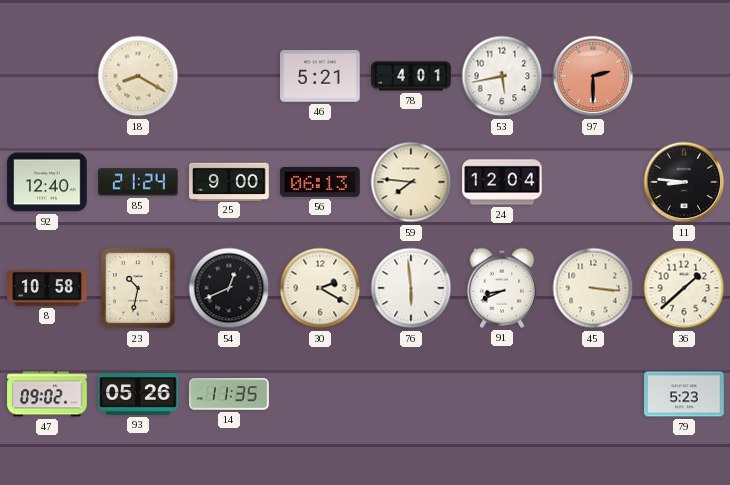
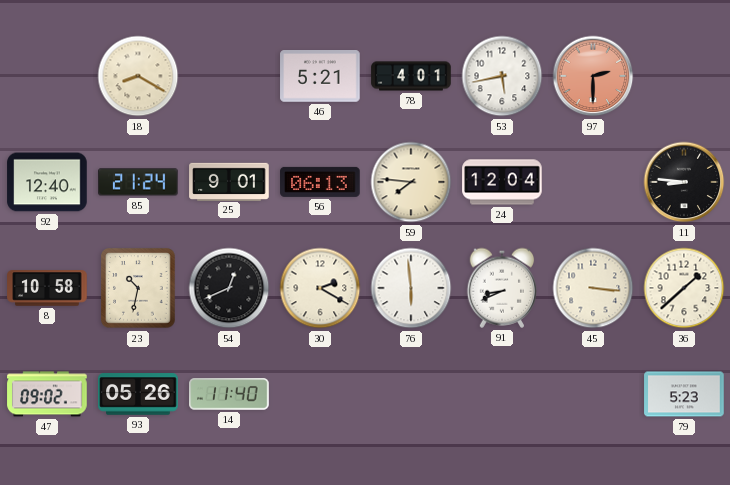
25: 9:00 -> 9:01
14: 11:35 -> 11:40
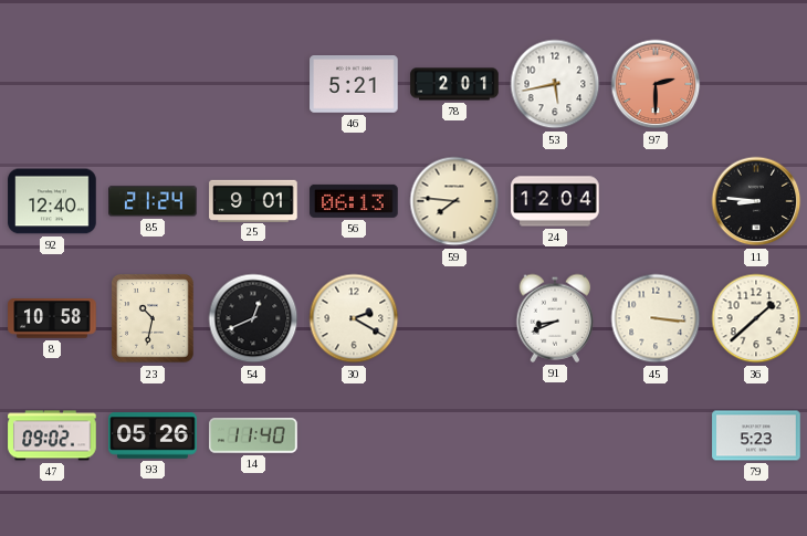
18: 8:20 -> none
78: 4:01 -> 2:01
76: 5:59 -> none
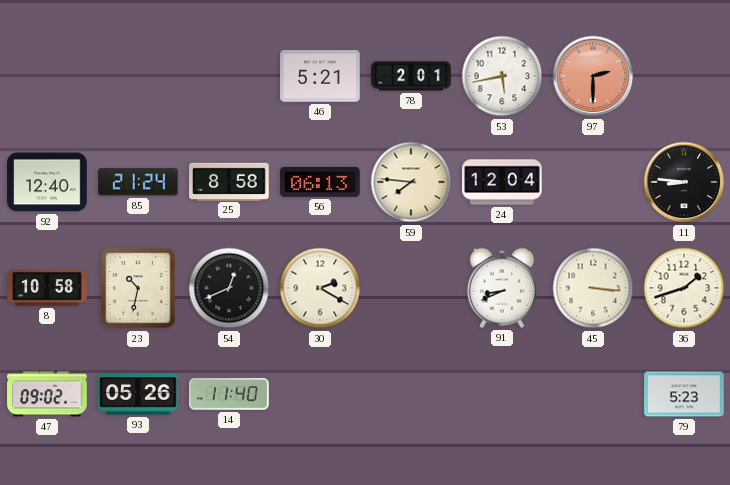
25: 9:01 -> 8:58
36: 1:38 -> 1:42
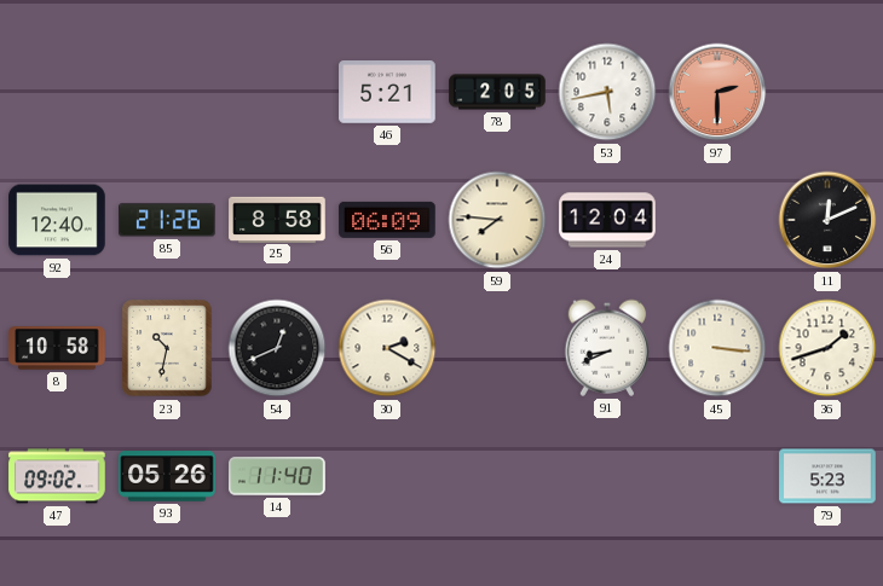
78: 2:01 -> 2:05
85: 21:24 -> 21:26
56: 06:13 -> 06:09
11: 8:46 -> 12:11
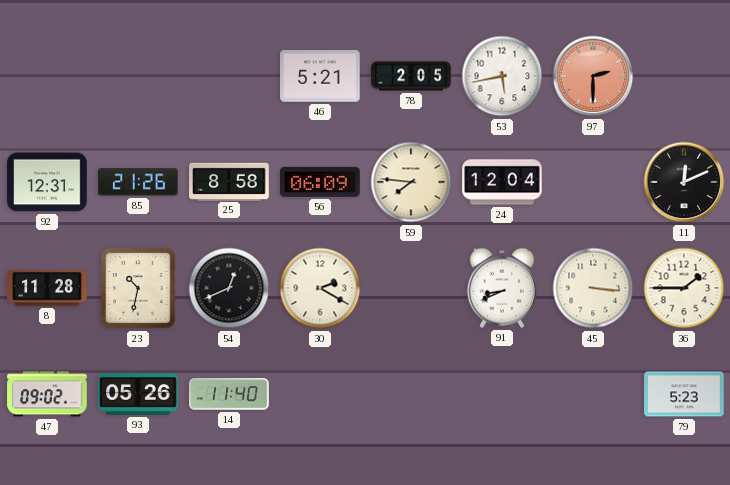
92: 12:40 -> 12:31
8: 10:58 -> 11:28
36: 1:42 -> 1:45
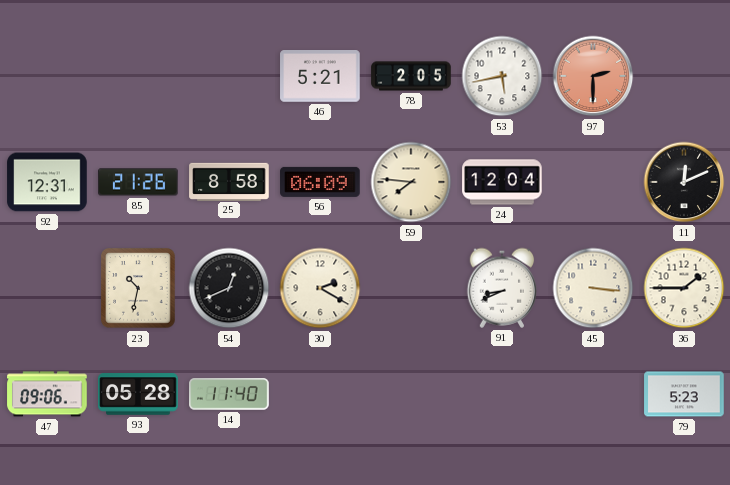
8: 11:28 -> none
47: 09:02 -> 09:06
93: 05:26 -> 05:28
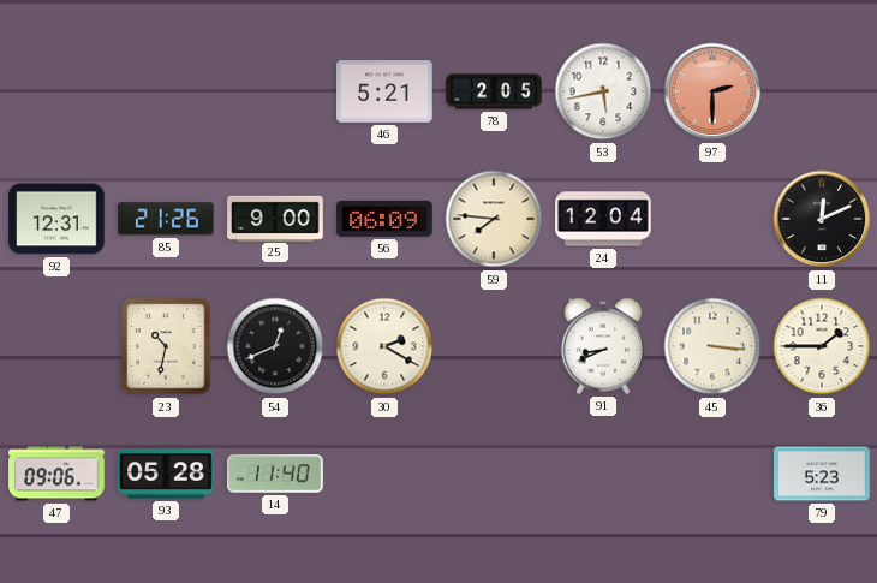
25: 8:58 -> 9:00
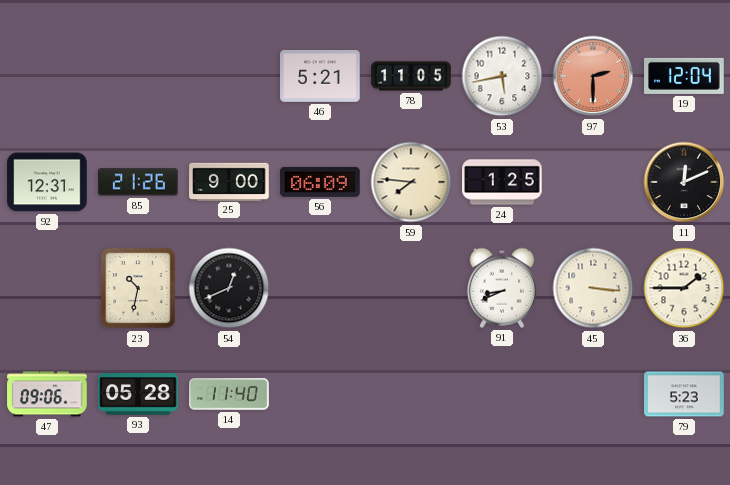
78: 2:05 -> 11:05
19: none -> 12:04
24: 12:04 -> 1:25
30: 2:20 -> none
